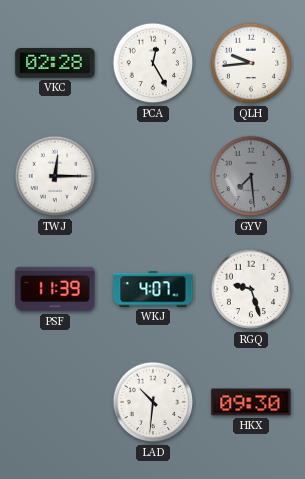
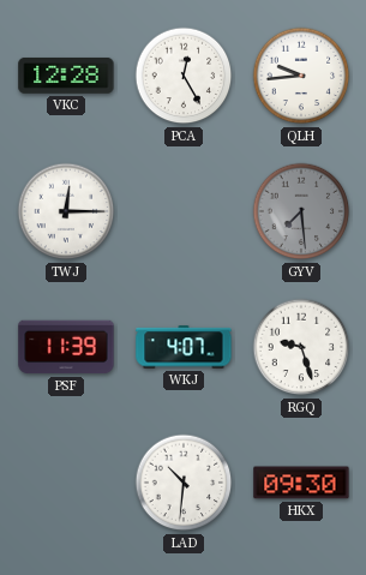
VKC: 02:28 -> 12:28
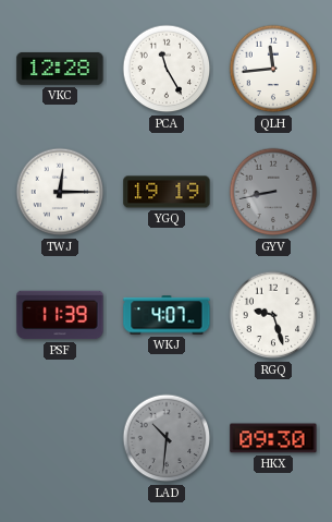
PCA: 12:25 -> 11:25
QLH: 9:44 -> 11:44
YGQ: none -> 19:19
GYV: 7:29 -> 8:43
LAD dial: white -> grey
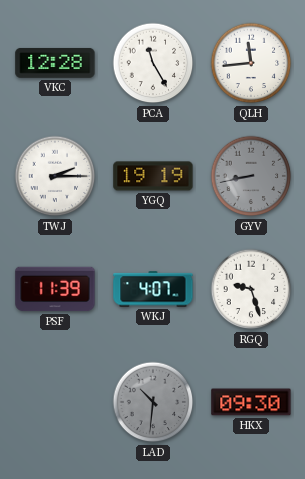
TWJ: 12:15 -> 2:15
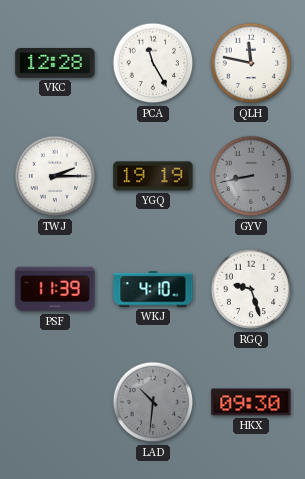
QLH: 11:44 -> 11:47
WKJ: 4:07 -> 4:10
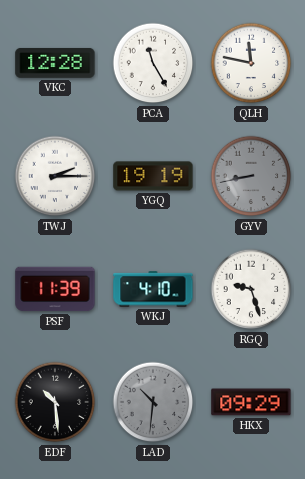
EDF: none -> 10:29
HKX: 09:30 -> 09:29
